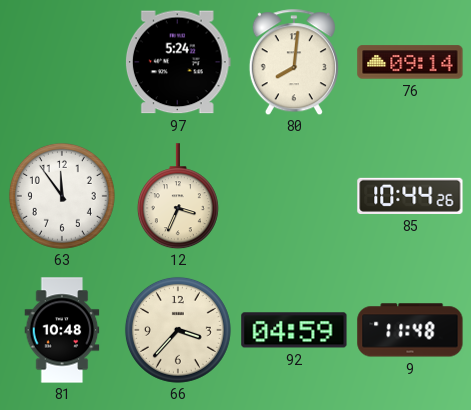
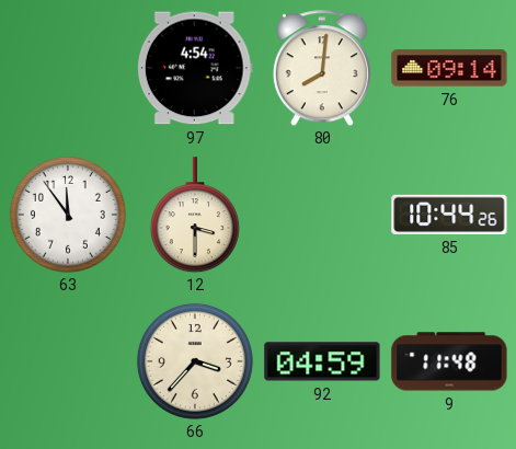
97: 5:24 -> 4:54
12: 3:34 -> 3:30
81: 10:48 -> none
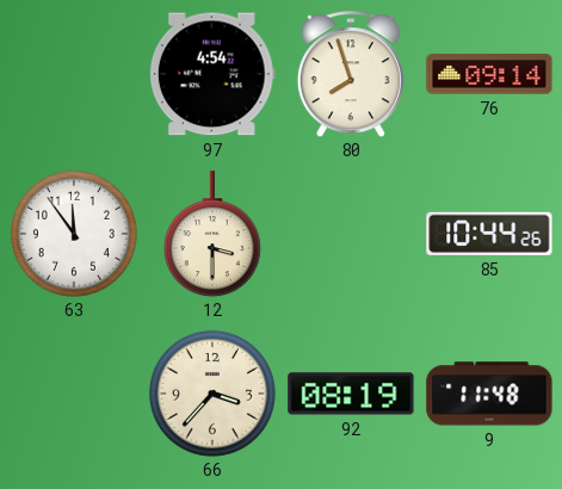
80: 8:01 -> 7:57
92: 04:59 -> 08:19
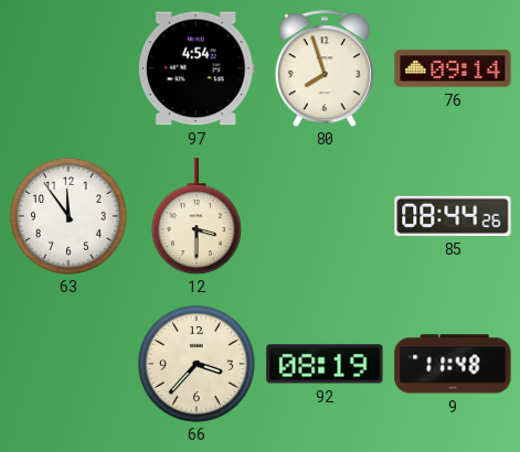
85: 10:44 -> 08:44
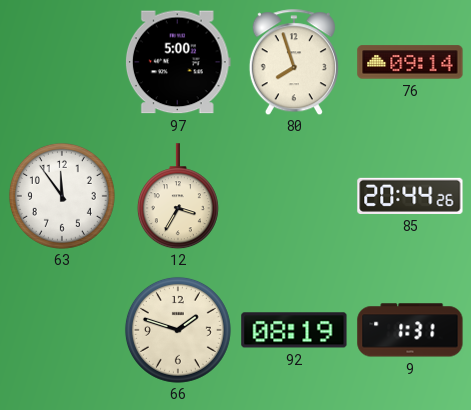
97: 4:54 -> 5:00
12: 3:30 -> 3:35
85: 08:44 -> 20:44
66: 3:37 -> 1:48
9: 11:48 -> 1:31
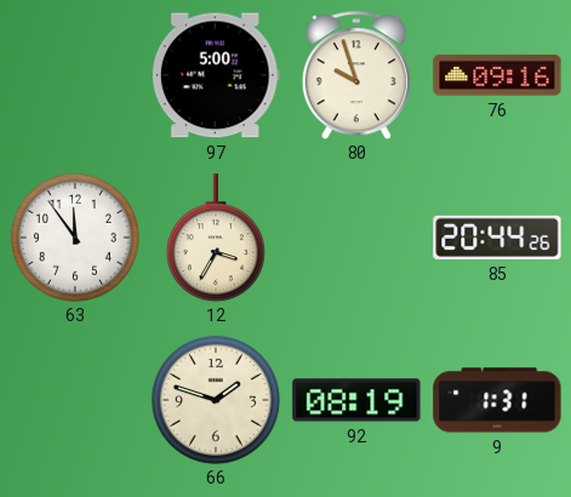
80: 7:57 -> 9:57
76: 09:14 -> 09:16
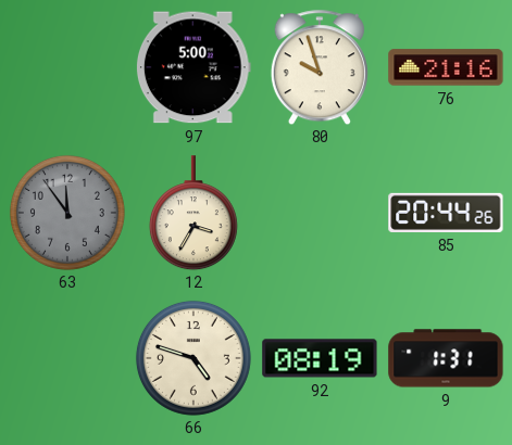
76: 09:16 -> 21:16
63 dial: white -> grey
66: 1:48 -> 4:48
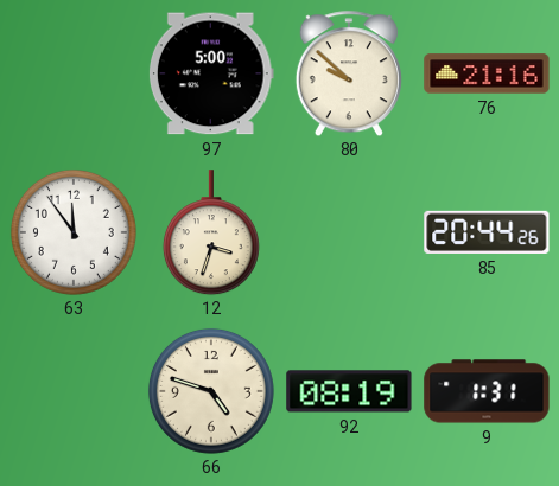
80: 9:57 -> 9:52
63 dial: grey -> white
12: 3:35 -> 3:33
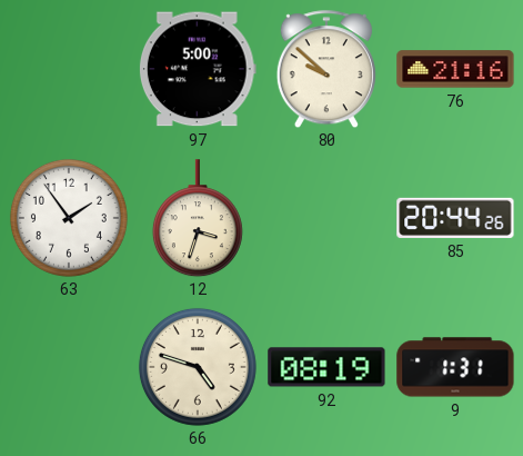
63: 11:54 -> 1:54
